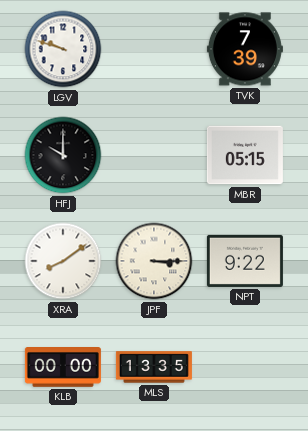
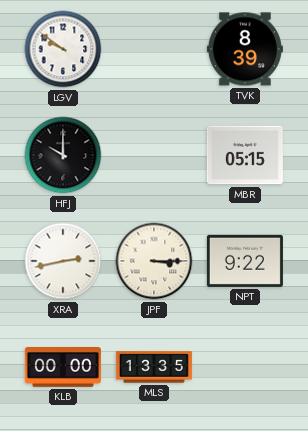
LGV: 9:48 -> 9:51
TVK: 7:39 -> 8:39
XRA: 8:09 -> 2:43
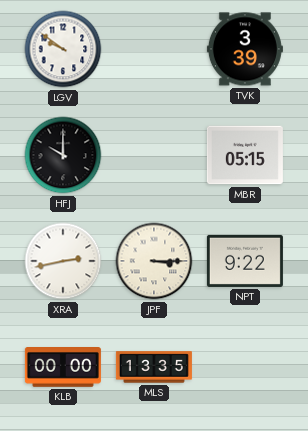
TVK: 8:39 -> 3:39
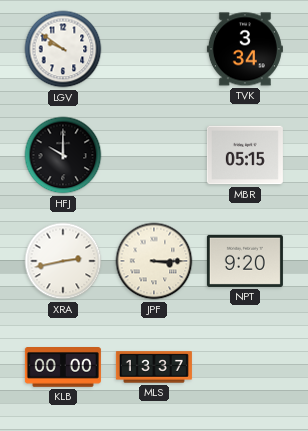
TVK: 3:39 -> 3:34
NPT: 9:22 -> 9:20
MLS: 13:35 -> 13:37
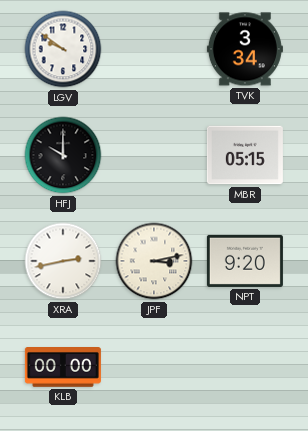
JPF: 3:15 -> 3:13
MLS: 13:37 -> none
